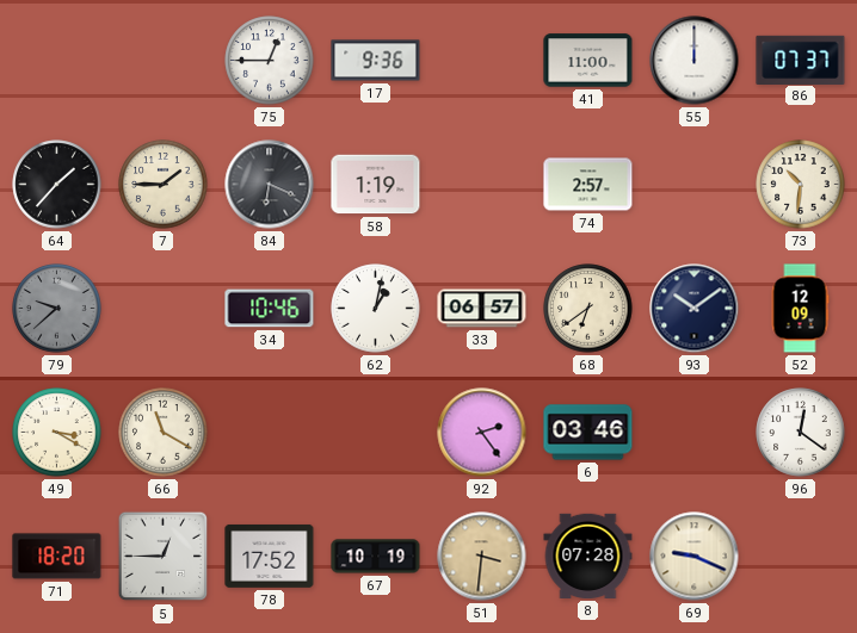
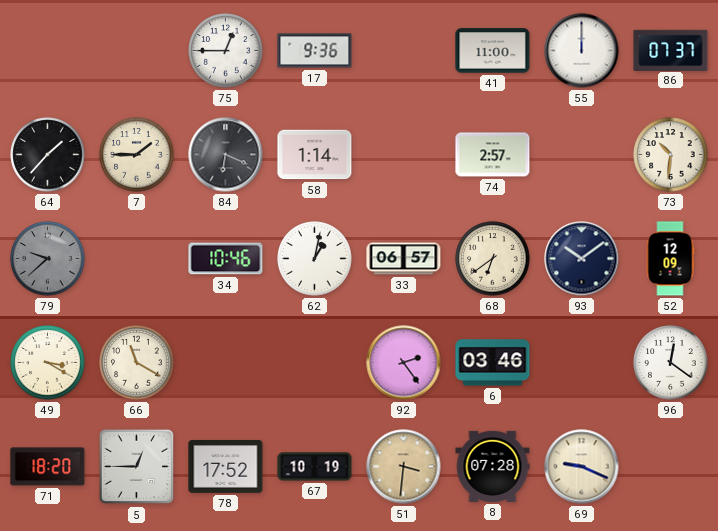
58: 1:19 -> 1:14
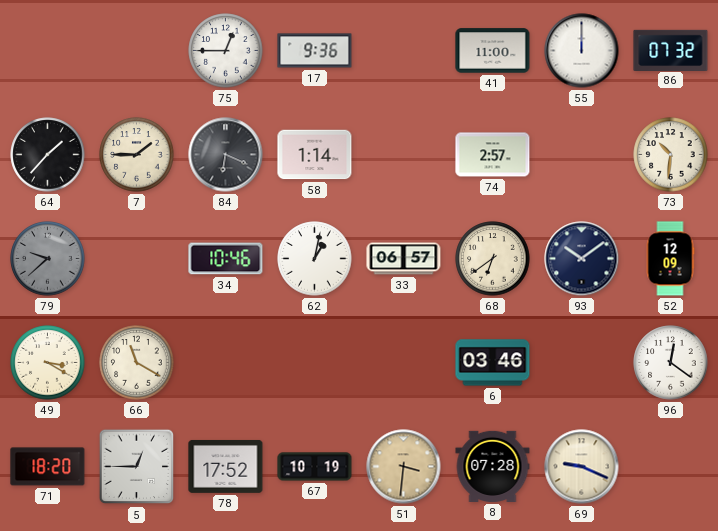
86: 07:37 -> 07:32
92: 2:24 -> none
